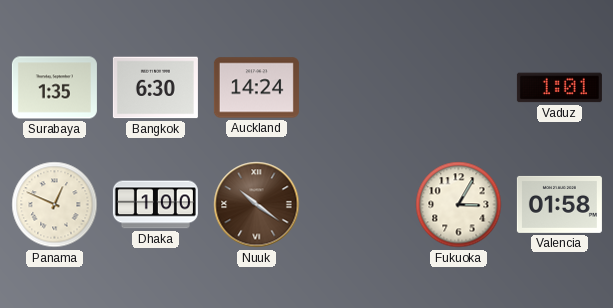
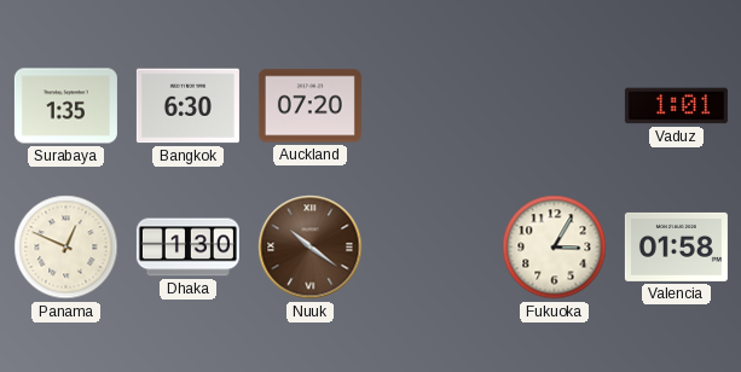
Auckland: 14:24 -> 07:20
Dhaka: 1:00 -> 1:30
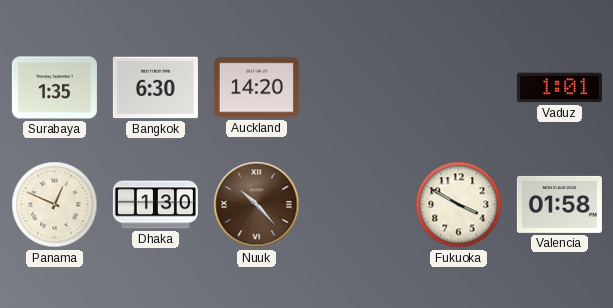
Auckland: 07:20 -> 14:20
Nuuk: 10:21 -> 10:23
Fukuoka: 3:05 -> 3:50
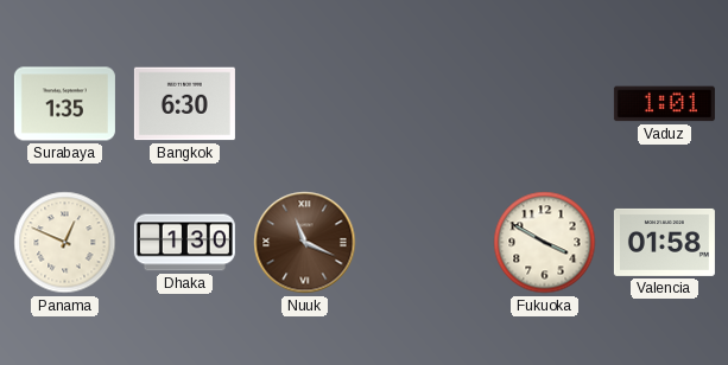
Auckland: 14:20 -> none
Nuuk: 10:23 -> 11:19
